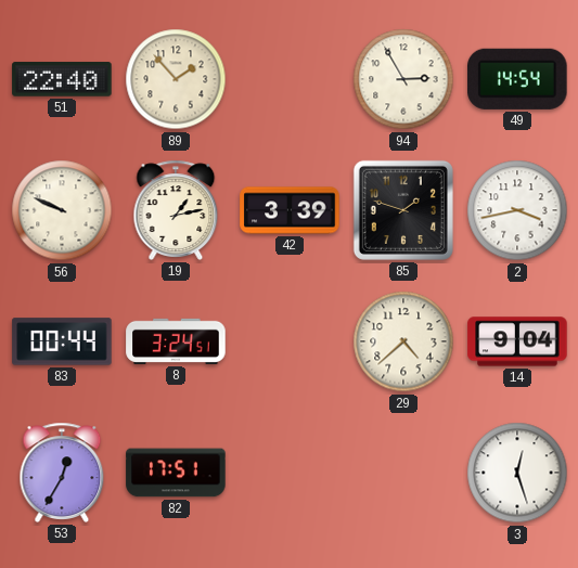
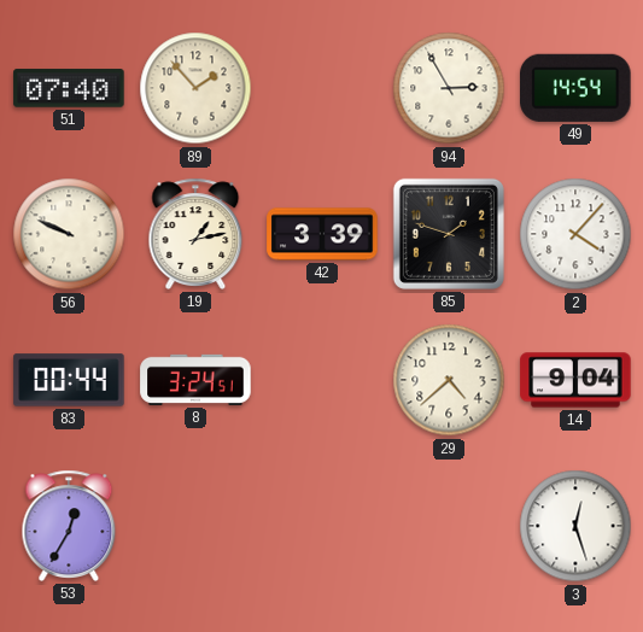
51: 22:40 -> 07:40
2: 3:43 -> 4:07
82: 17:51 -> none
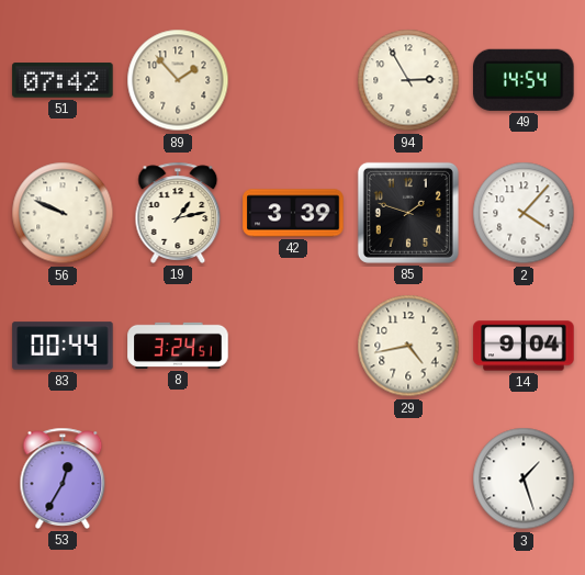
51: 07:40 -> 07:42
29: 4:38 -> 4:43
3: 12:27 -> 1:27
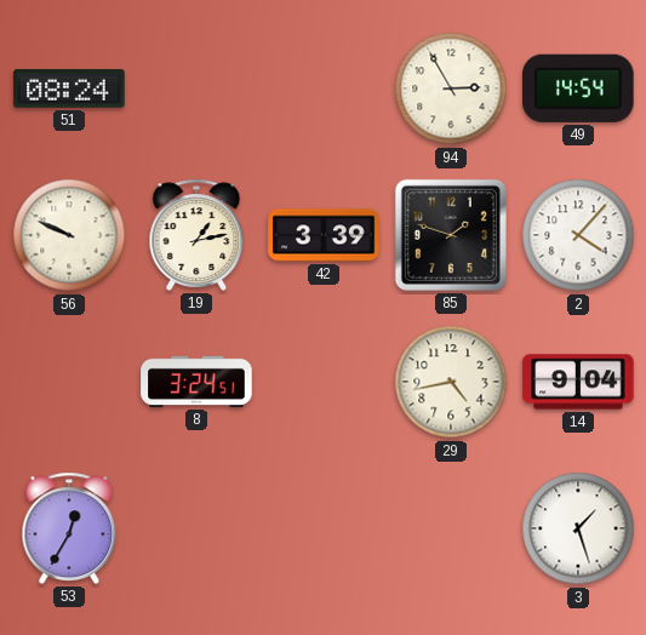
51: 07:42 -> 08:24
89: 1:53 -> none
83: 00:44 -> none
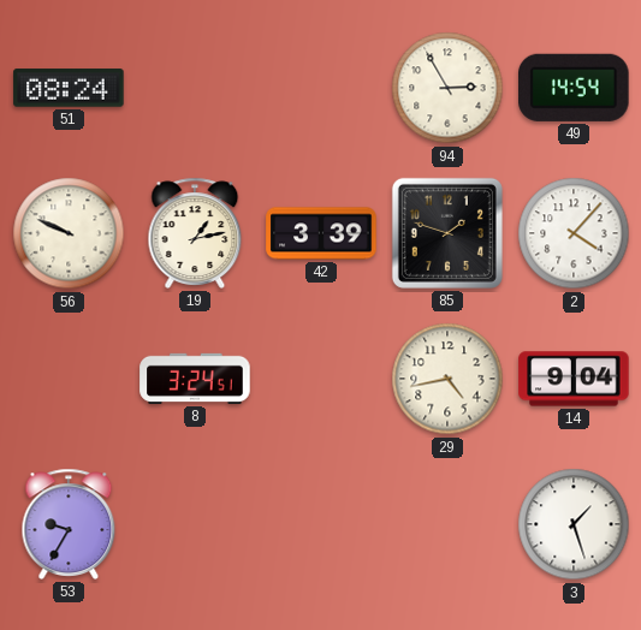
53: 12:35 -> 9:35
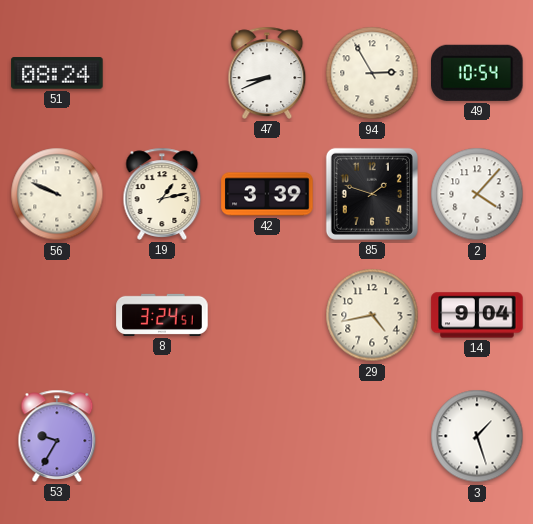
47: none -> 8:41
49: 14:54 -> 10:54
